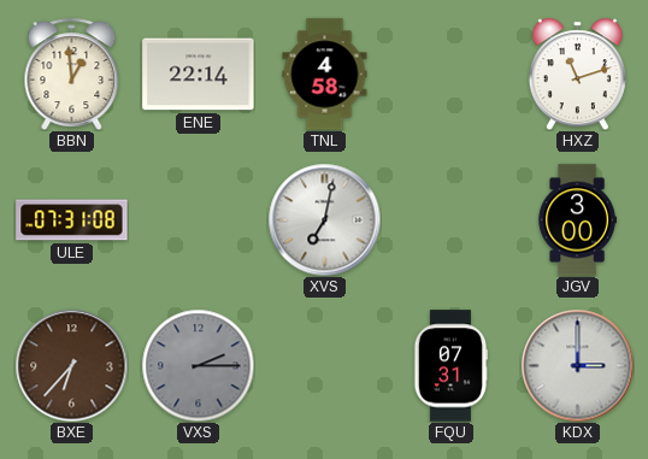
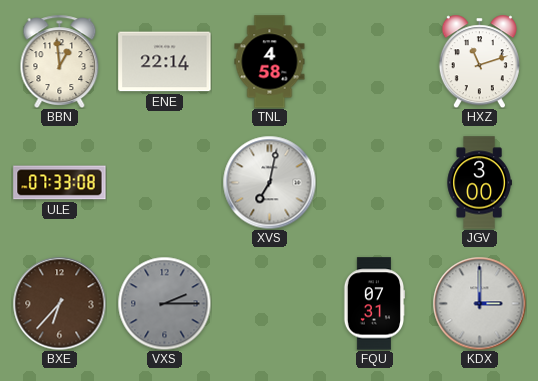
ULE: 07:31 -> 07:33
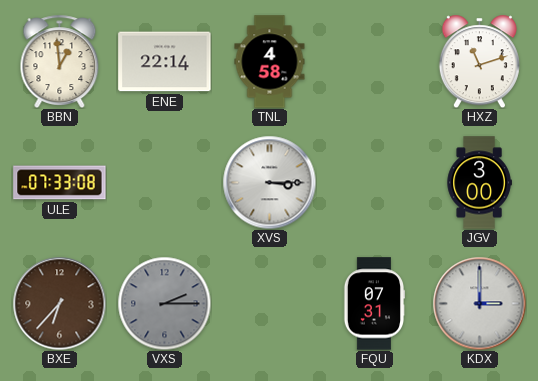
XVS: 7:02 -> 3:15
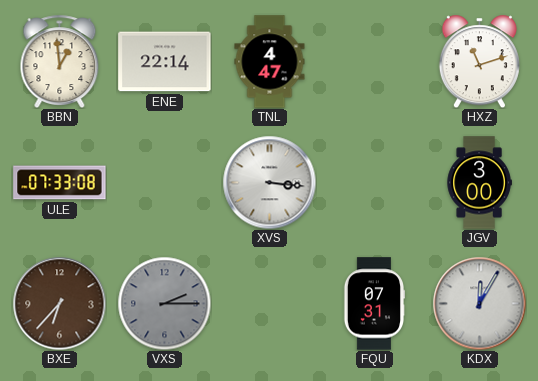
TNL: 4:58 -> 4:47
XVS: 3:15 -> 3:16
KDX: 3:00 -> 12:05
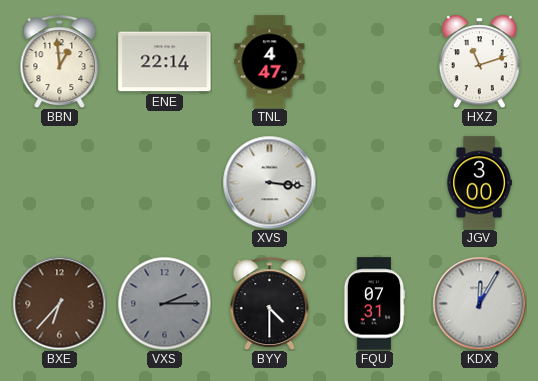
ULE: 07:33 -> none
BYY: none -> 4:30
